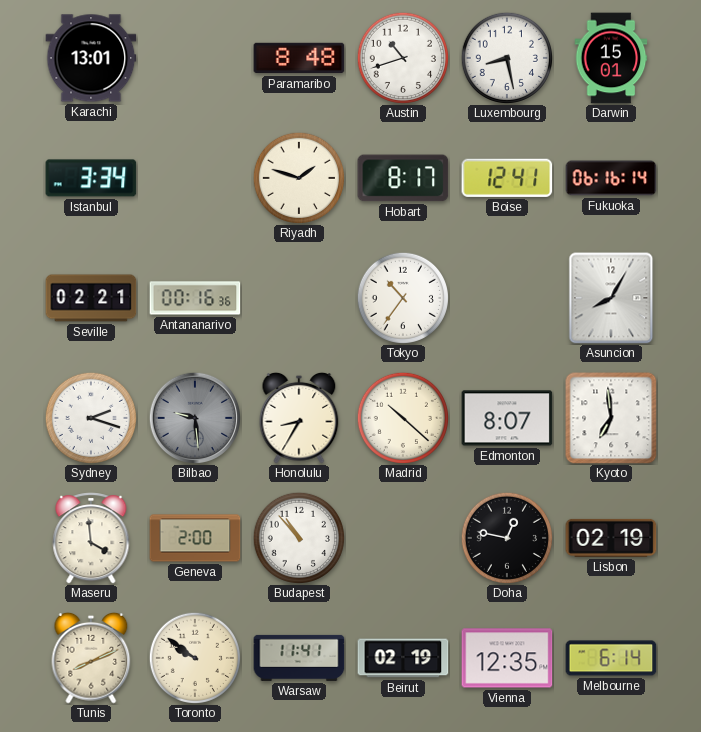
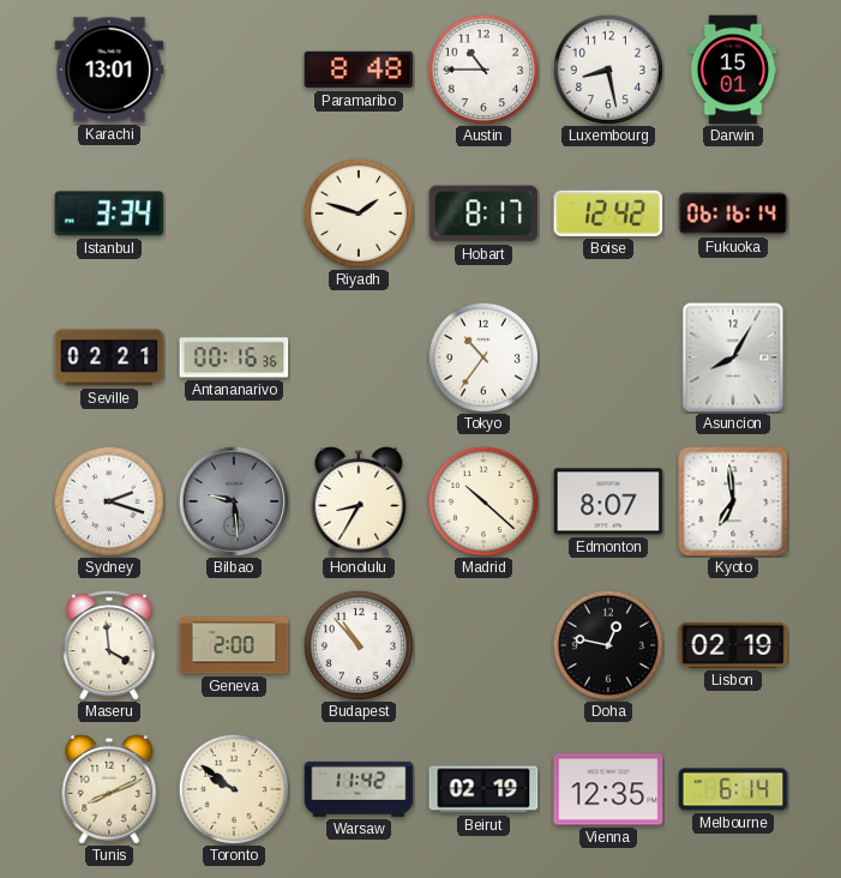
Austin: 10:42 -> 10:45
Boise: 12:41 -> 12:42
Warsaw: 11:41 -> 11:42
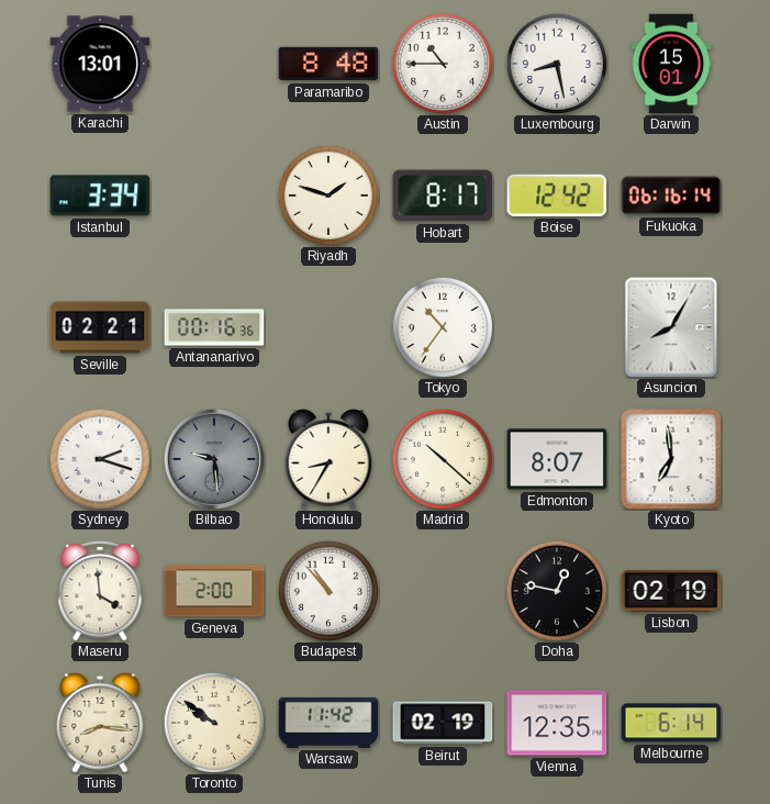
Tunis: 8:11 -> 8:16
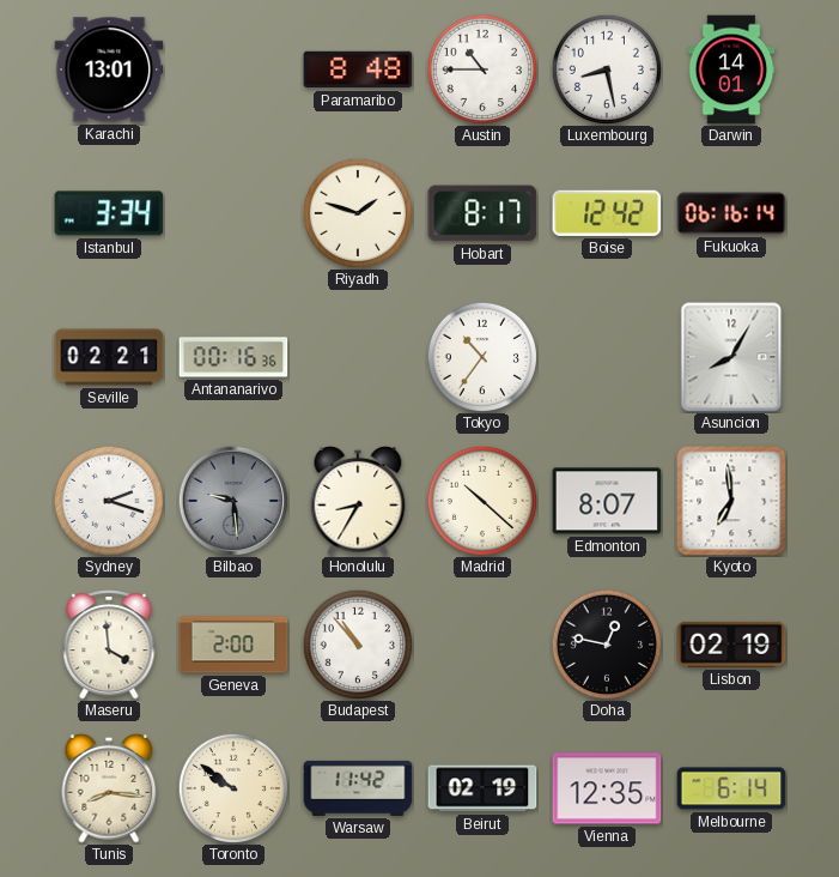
Darwin: 15:01 -> 14:01
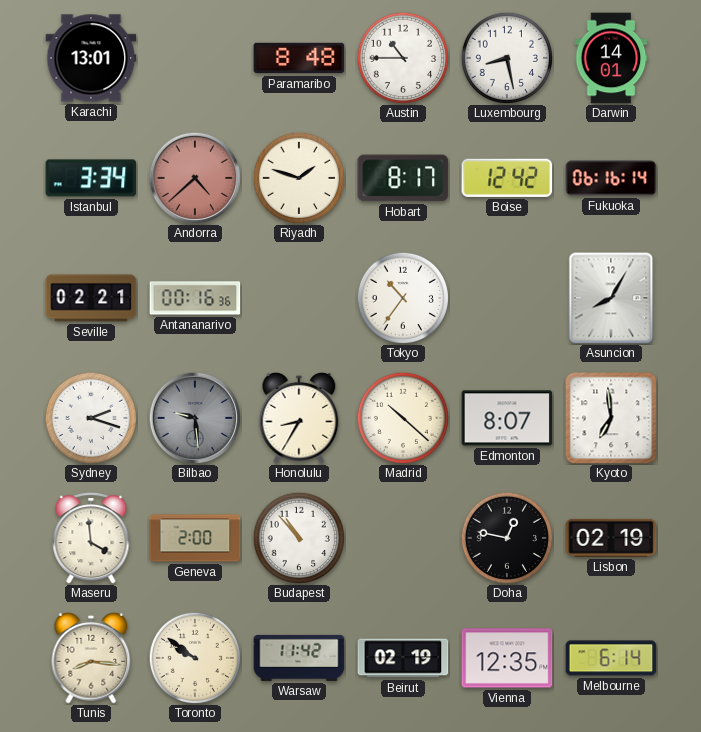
Andorra: none -> 4:38
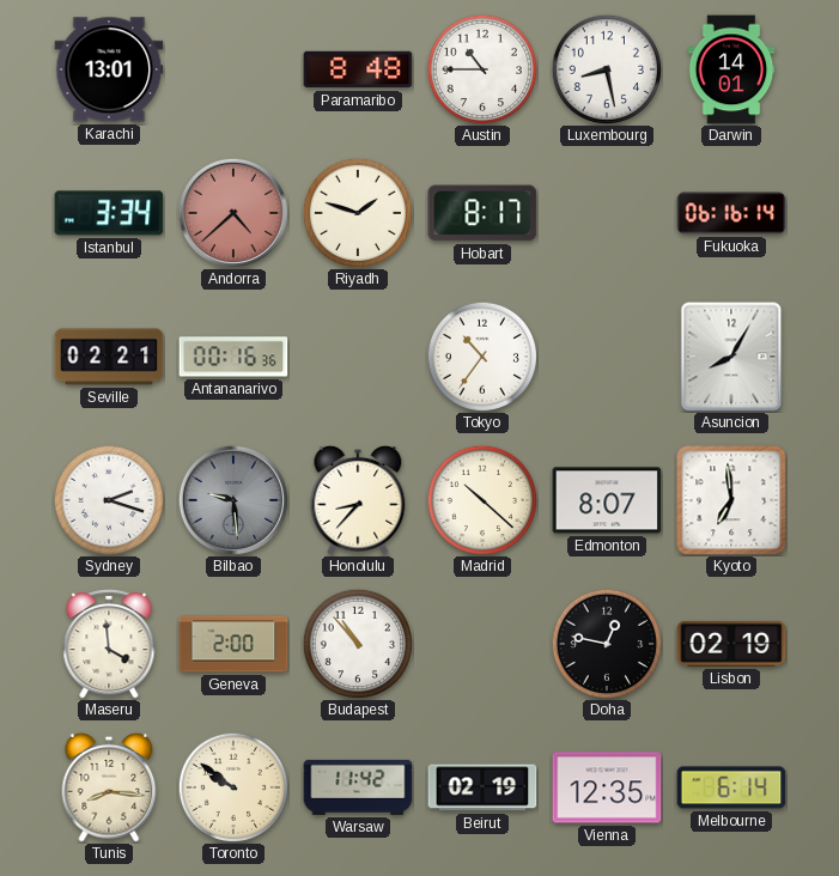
Boise: 12:42 -> none
Honolulu: 8:35 -> 8:37
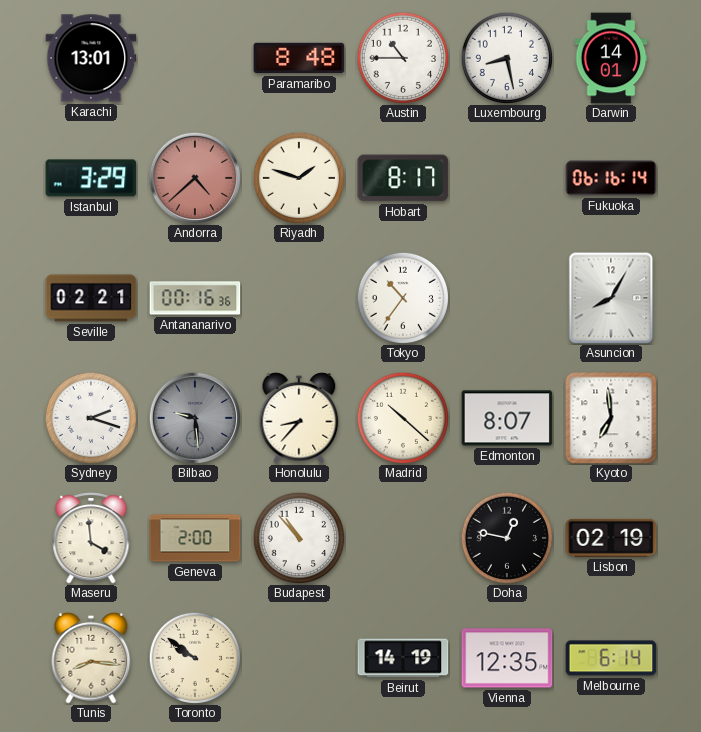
Istanbul: 3:34 -> 3:29
Warsaw: 11:42 -> none
Beirut: 02:19 -> 14:19
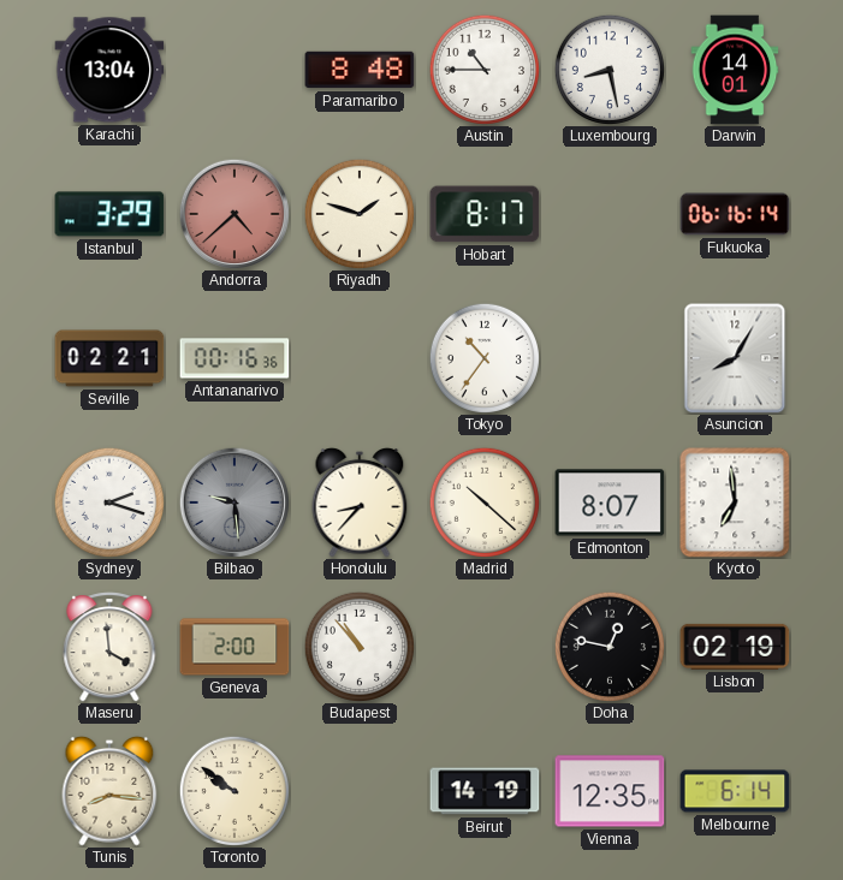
Karachi: 13:01 -> 13:04
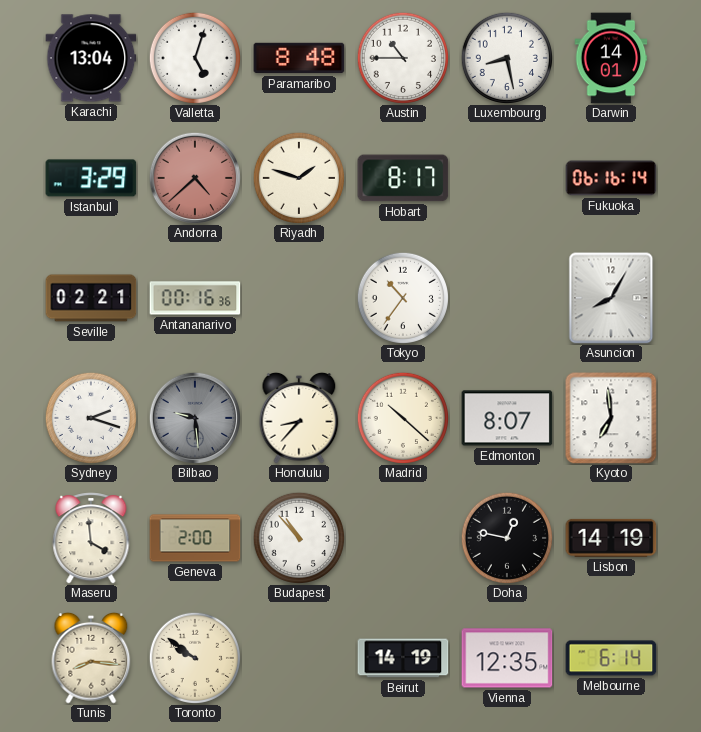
Valletta: none -> 5:03
Lisbon: 02:19 -> 14:19
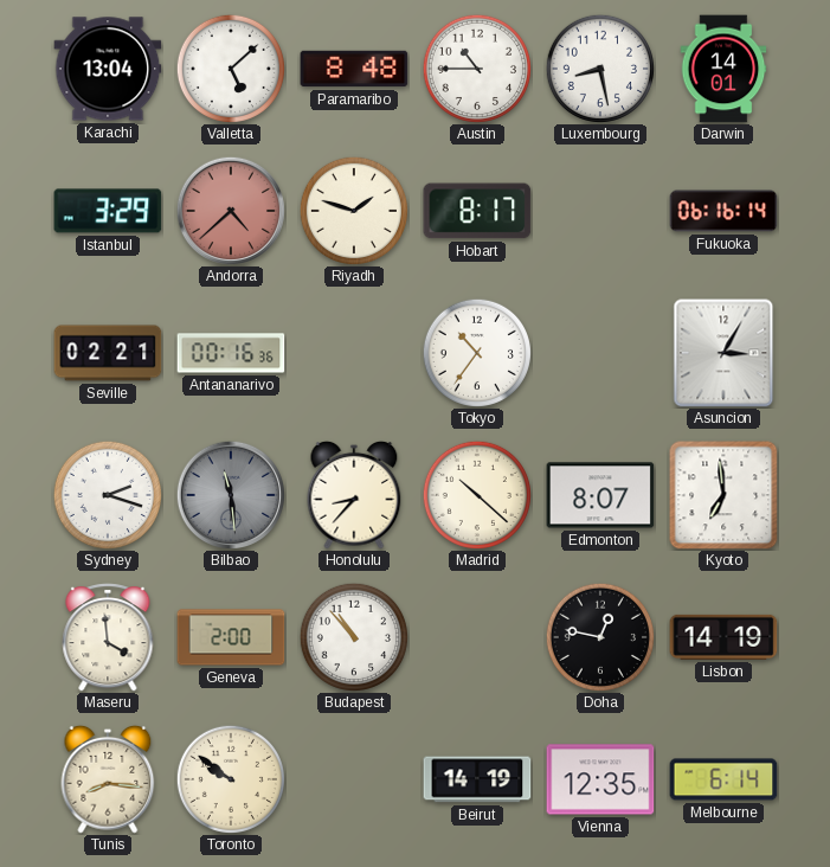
Valletta: 5:03 -> 5:08
Asuncion: 8:05 -> 3:05
Bilbao: 9:29 -> 11:29
